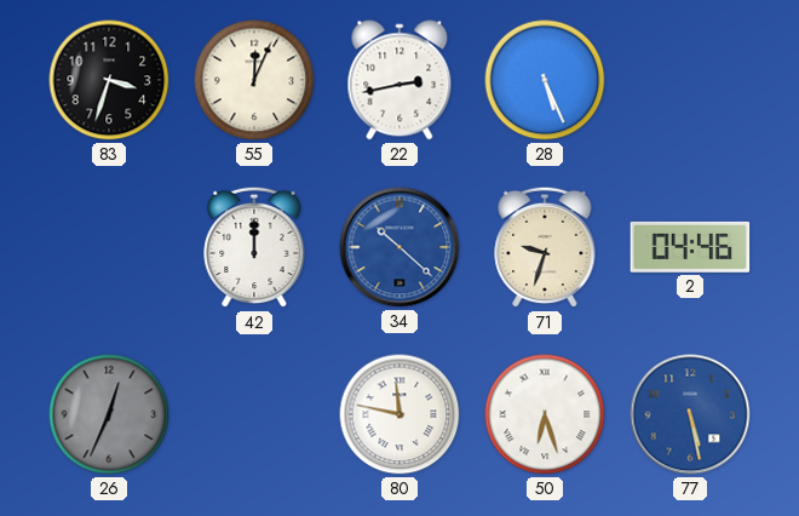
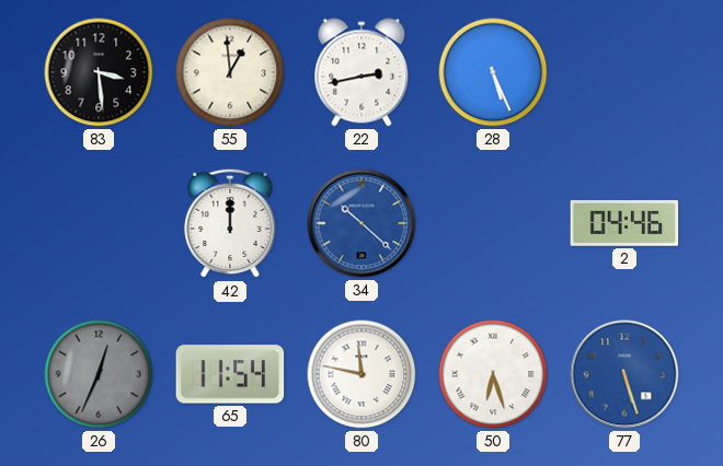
83: 3:33 -> 3:29
55: 12:04 -> 12:59
71: 9:33 -> none
65: none -> 11:54
77: 5:28 -> 5:27
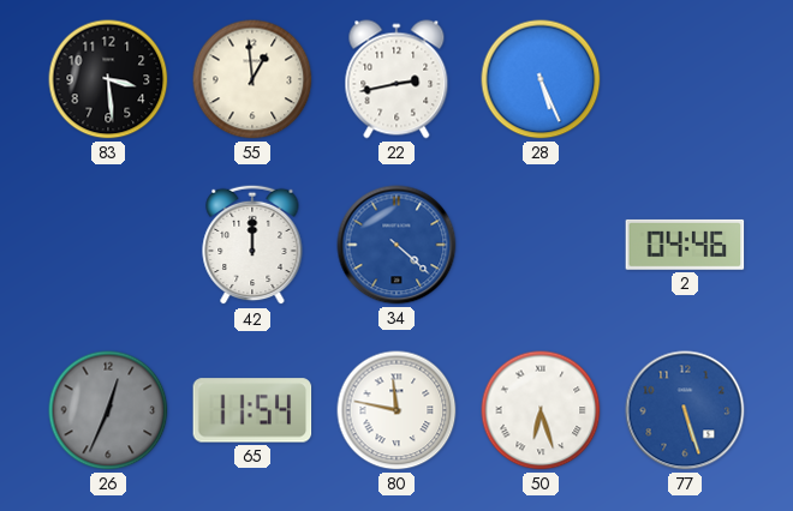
34: 10:22 -> 4:22
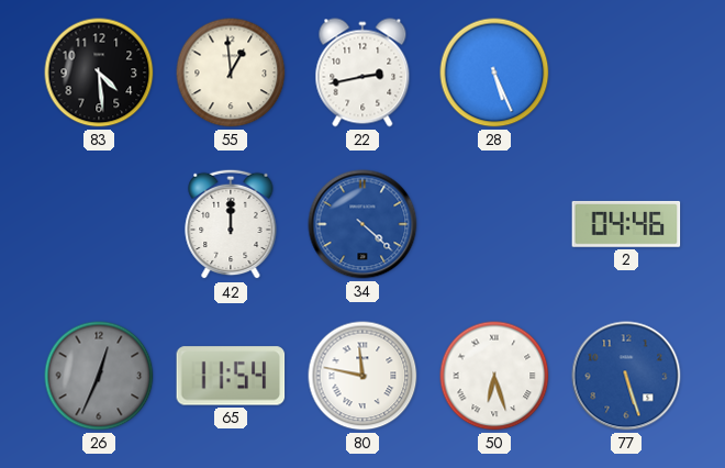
83: 3:29 -> 4:29
